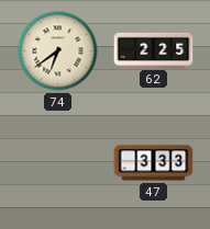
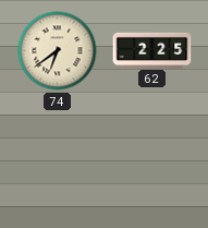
47: 3:33 -> none
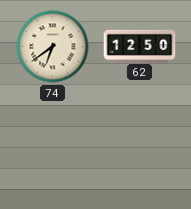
62: 2:25 -> 12:50
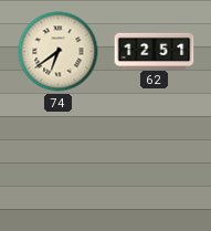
62: 12:50 -> 12:51
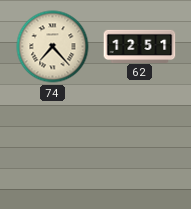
74: 6:39 -> 7:23
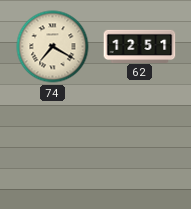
74: 7:23 -> 7:20
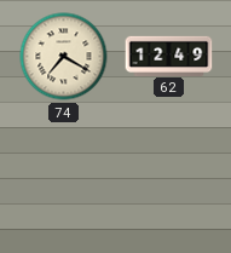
62: 12:51 -> 12:49
